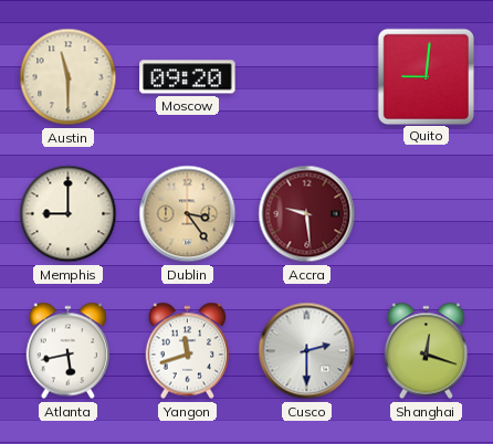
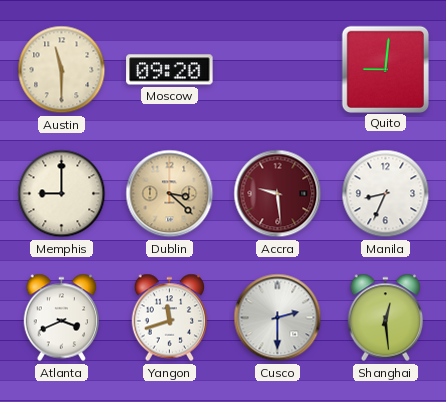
Dublin: 3:24 -> 3:22
Manila: none -> 8:34
Atlanta: 5:43 -> 3:41
Shanghai: 12:18 -> 12:29
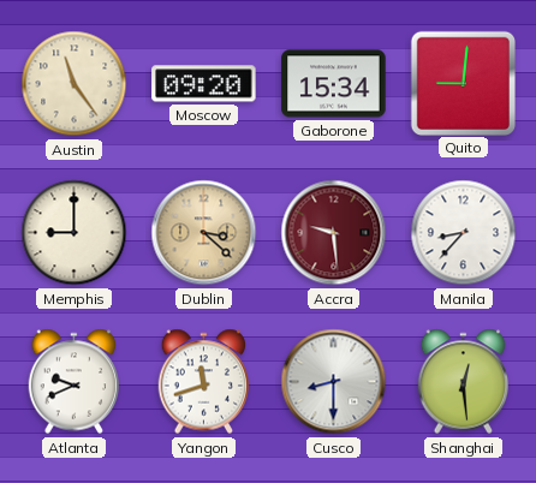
Austin: 11:30 -> 11:24
Gaborone: none -> 15:34
Manila: 8:34 -> 8:37
Atlanta: 3:41 -> 9:41
Cusco: 2:30 -> 8:30
